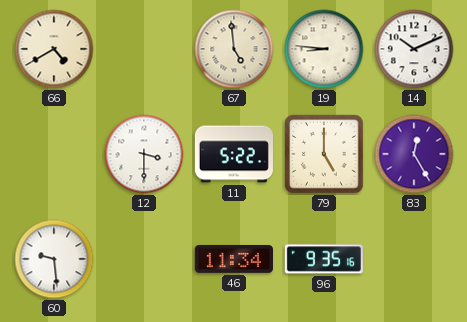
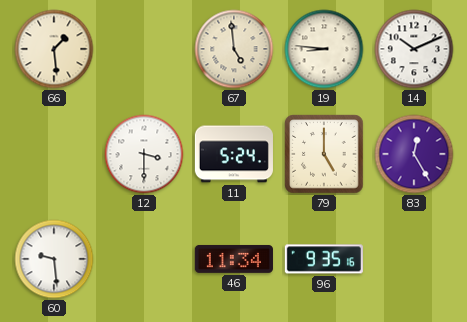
66: 4:40 -> 1:29
11: 5:22 -> 5:24
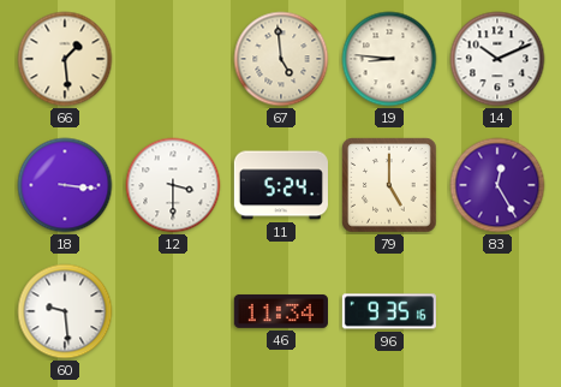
18: none -> 3:16
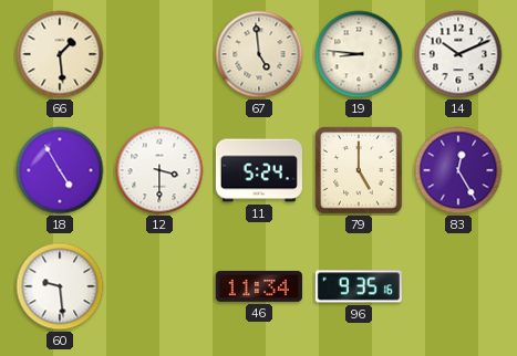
18: 3:16 -> 4:55
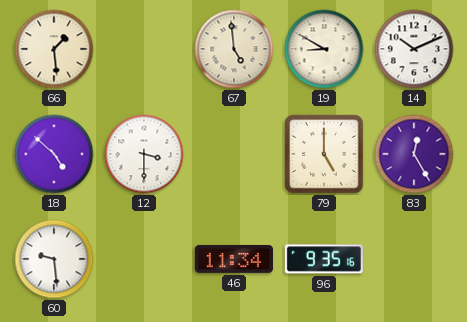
19: 8:46 -> 8:50
18: 4:55 -> 4:52
11: 5:24 -> none
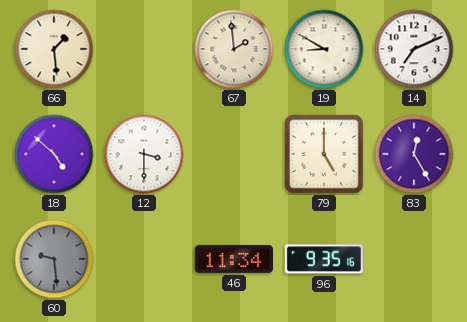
67: 4:59 -> 1:59
14: 10:11 -> 7:11
60 dial: white -> grey
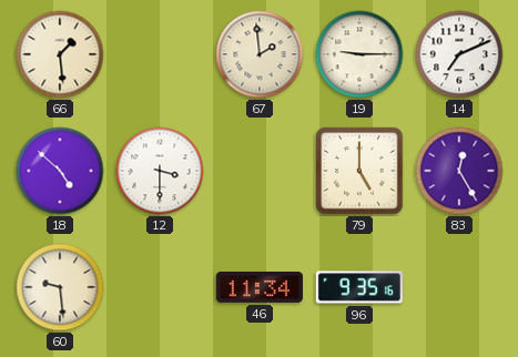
19: 8:50 -> 9:15
60 dial: grey -> cream
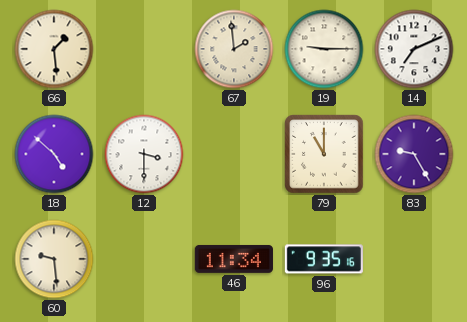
79: 5:00 -> 11:00
83: 12:25 -> 9:25
